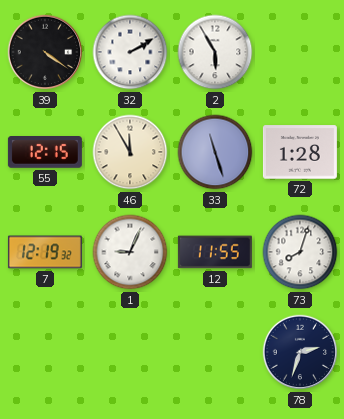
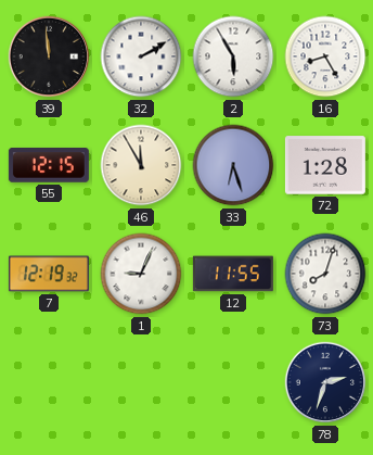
39: 4:21 -> 11:59
16: none -> 8:25
33: 11:27 -> 6:27
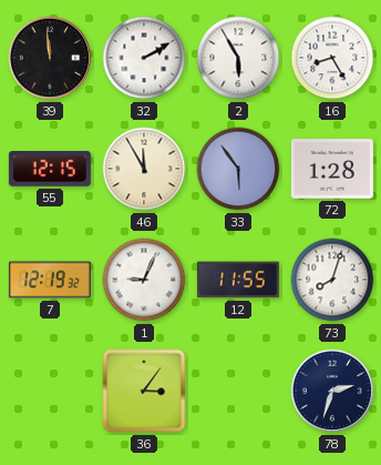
33: 6:27 -> 5:54
36: none -> 3:06
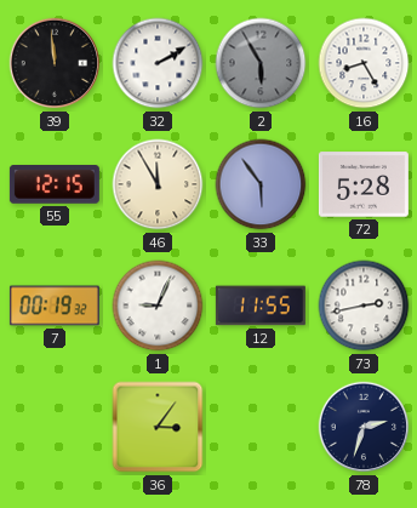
2 dial: white -> grey
72: 1:28 -> 5:28
7: 12:19 -> 00:19
73: 8:03 -> 2:43
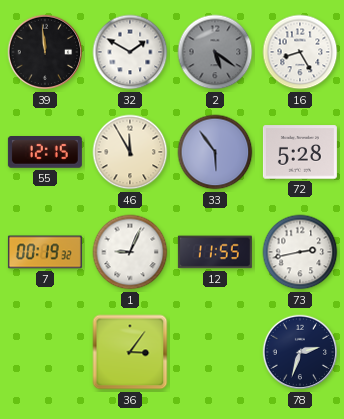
32: 2:10 -> 1:50
2: 5:55 -> 5:21
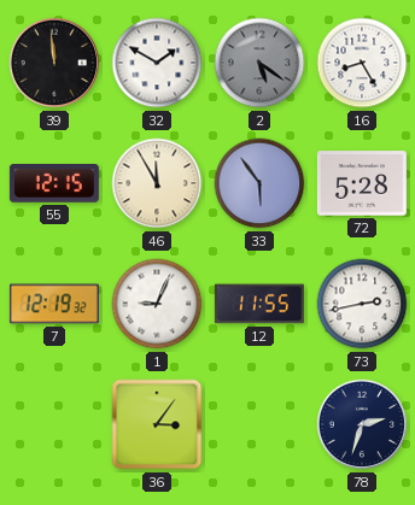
7: 00:19 -> 12:19
